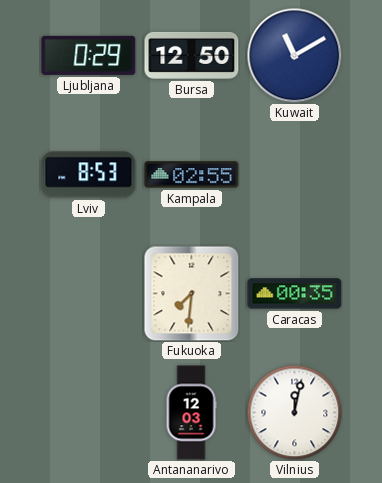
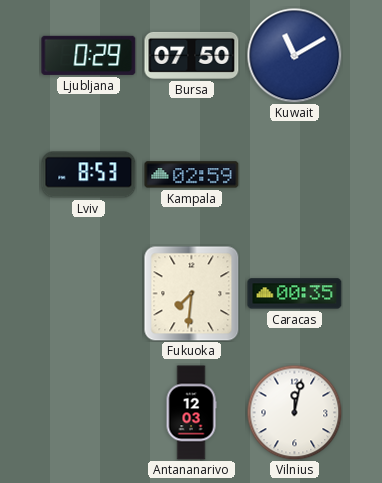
Bursa: 12:50 -> 07:50
Kampala: 02:55 -> 02:59
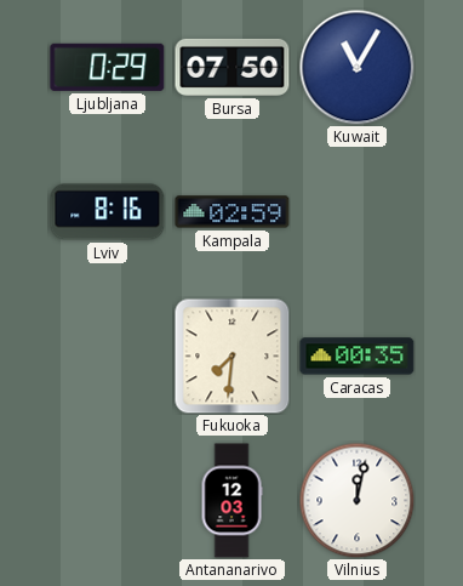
Kuwait: 11:10 -> 11:05
Lviv: 8:53 -> 8:16
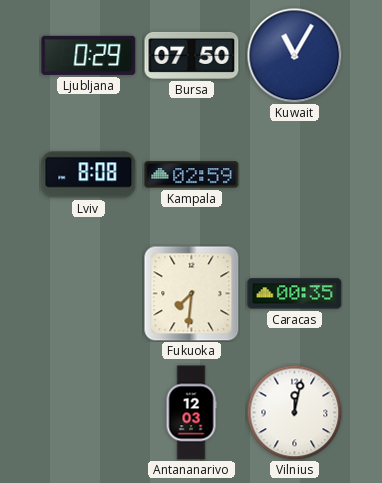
Lviv: 8:16 -> 8:08
